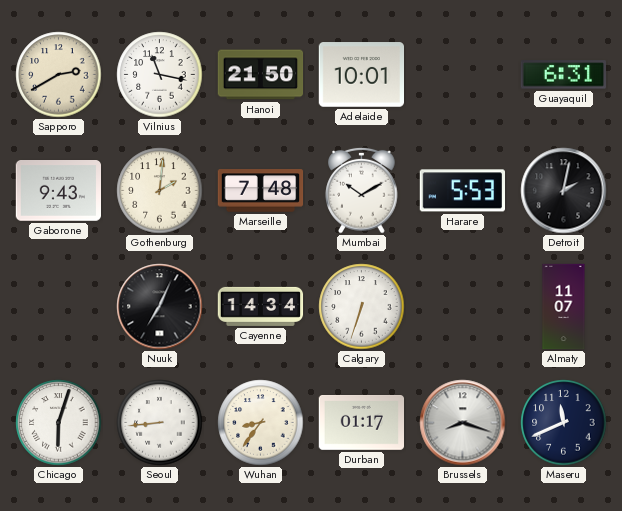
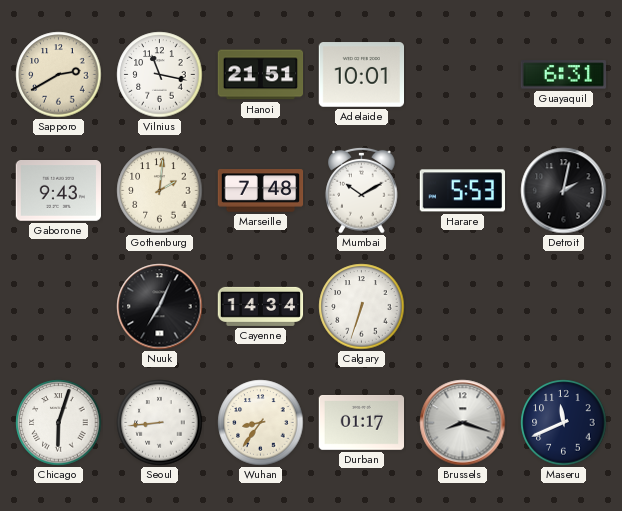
Hanoi: 21:50 -> 21:51
Almaty: 11:07 -> none
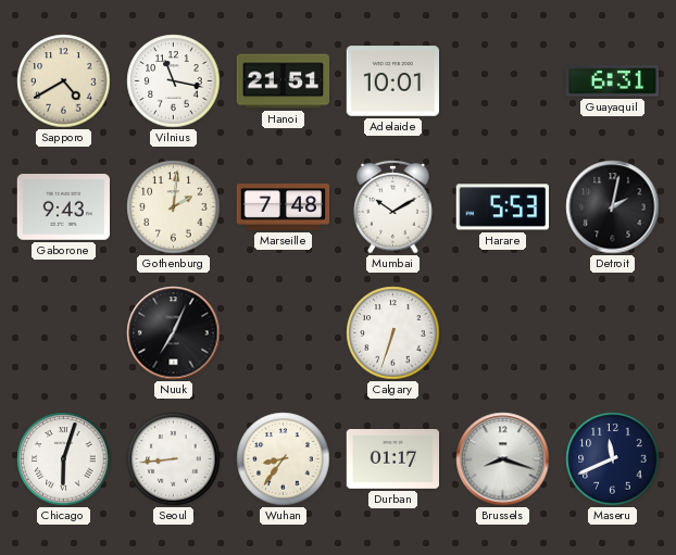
Sapporo: 2:40 -> 4:40
Cayenne: 14:34 -> none
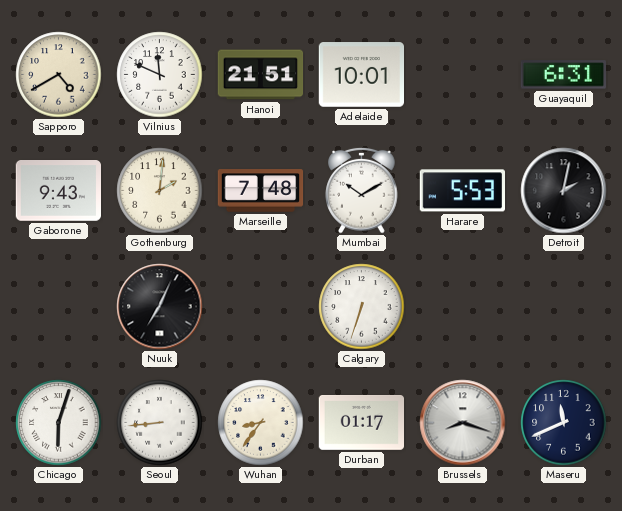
Vilnius: 11:17 -> 11:49
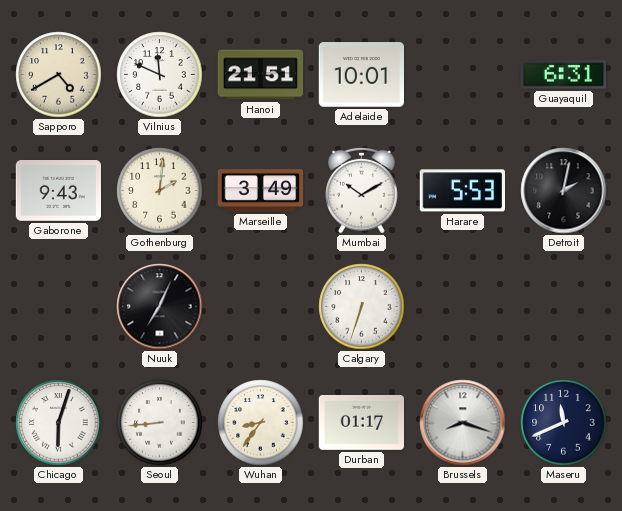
Marseille: 7:48 -> 3:49
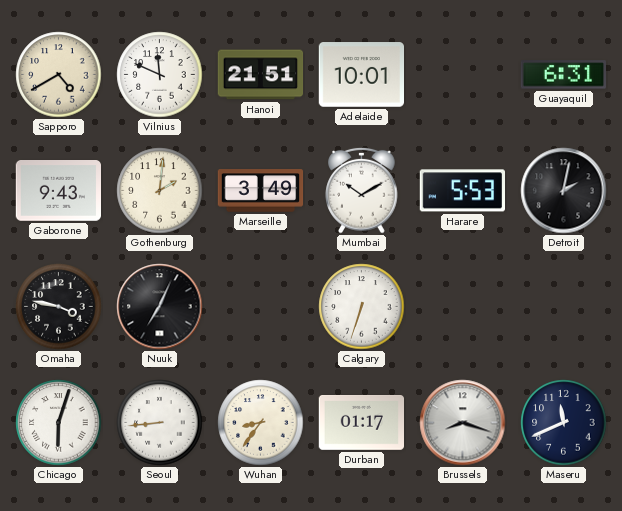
Omaha: none -> 3:47
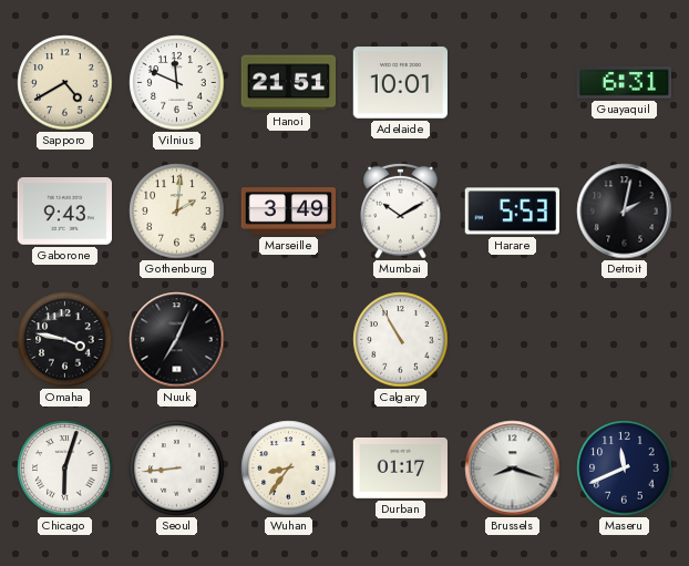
Calgary: 6:33 -> 10:55
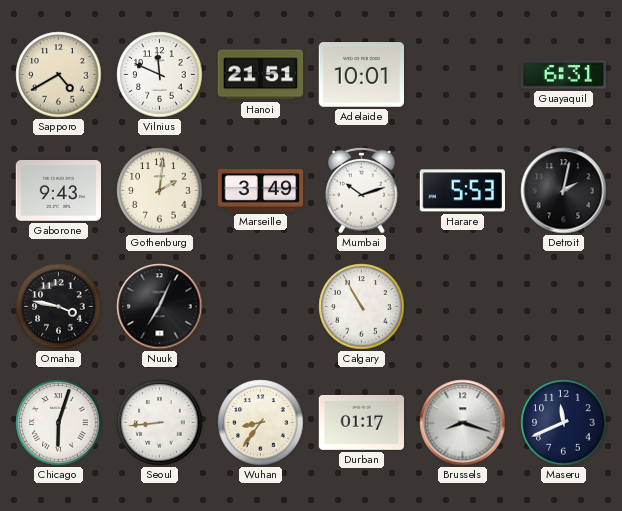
Mumbai: 10:10 -> 10:12
